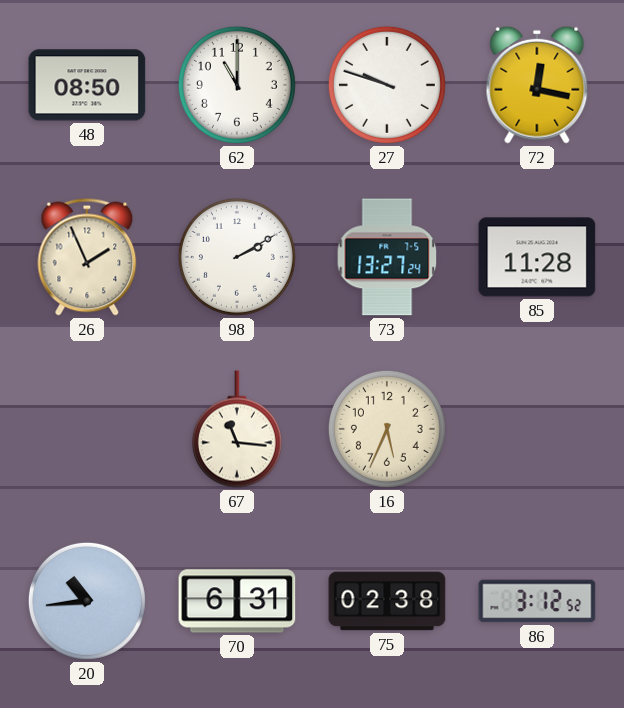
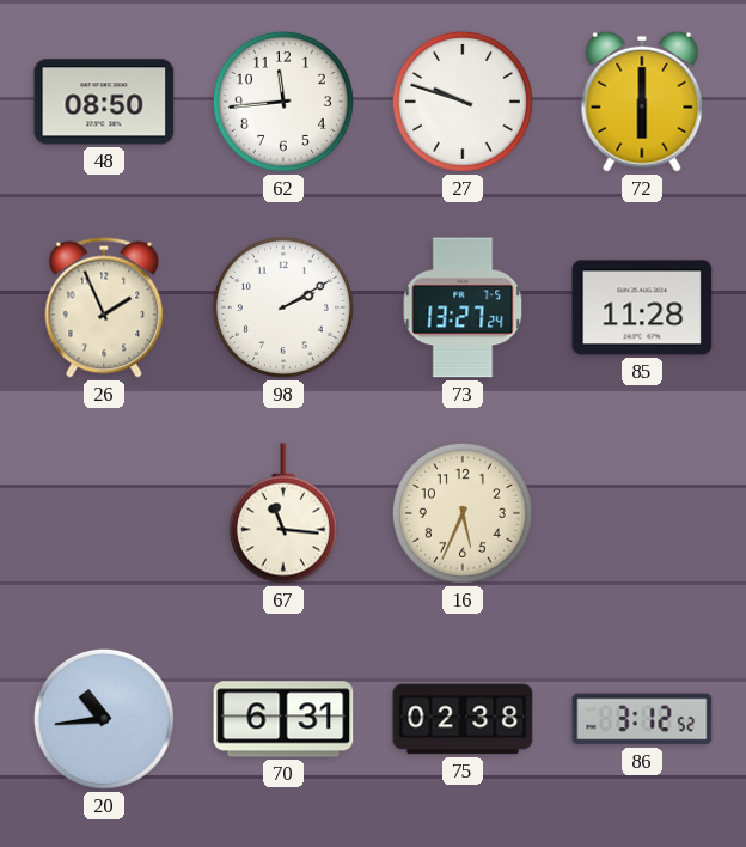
62: 11:00 -> 11:44
72: 12:17 -> 6:00
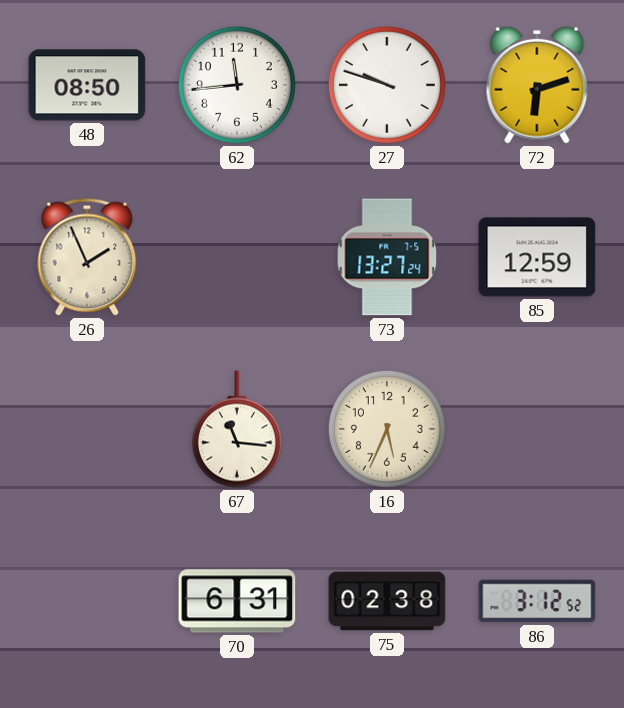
72: 6:00 -> 6:12
98: 2:10 -> none
85: 11:28 -> 12:59
20: 10:44 -> none
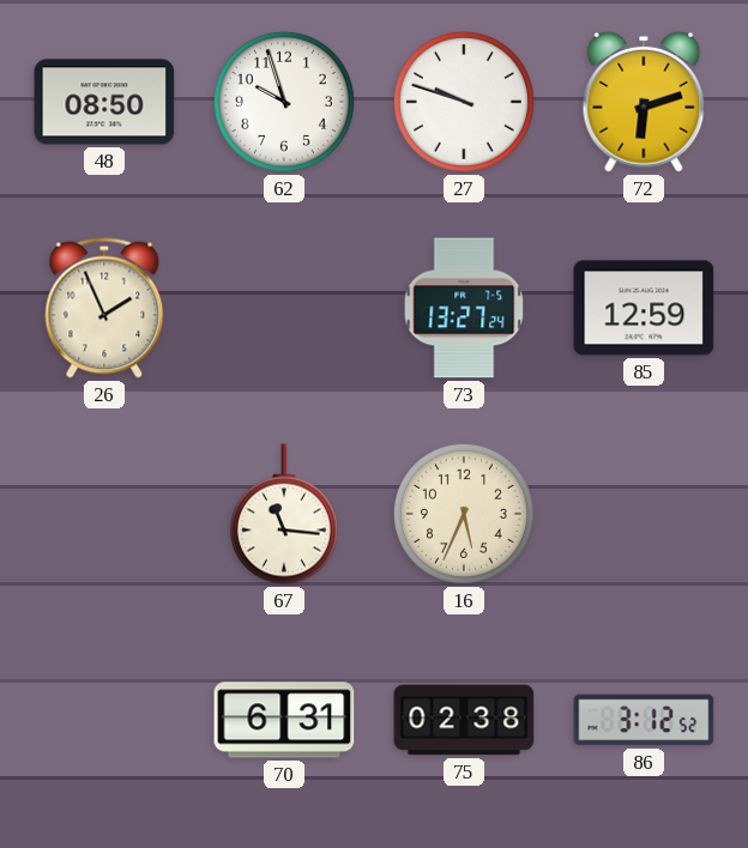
62: 11:44 -> 9:57
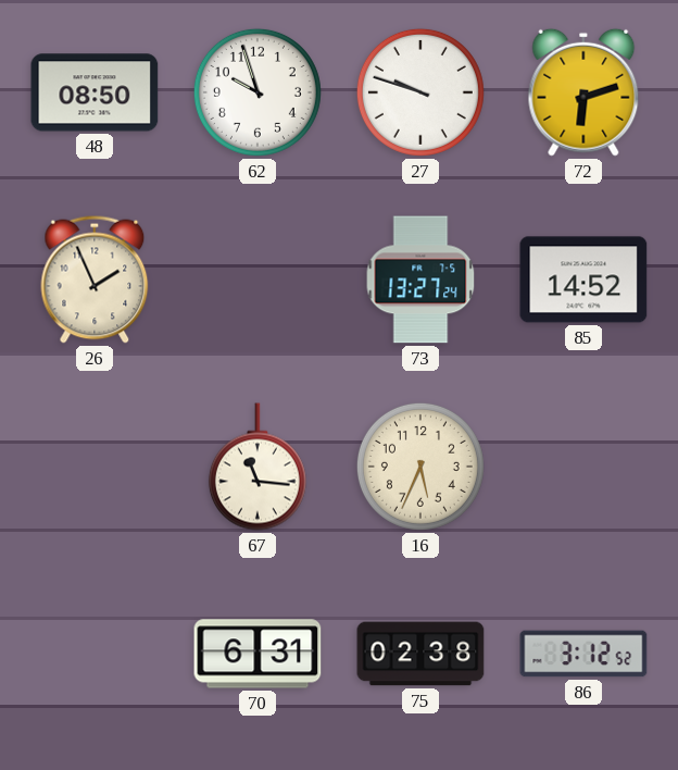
85: 12:59 -> 14:52
